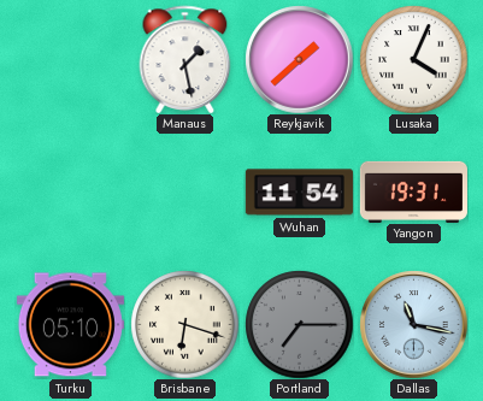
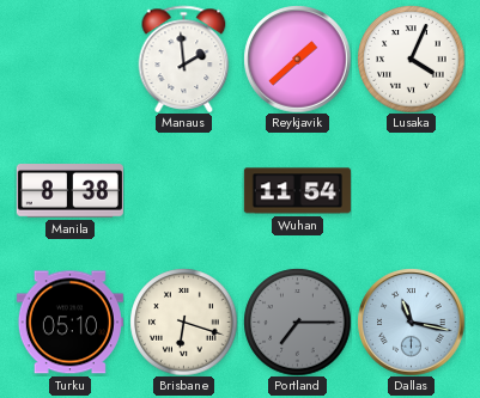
Manaus: 1:28 -> 1:59
Manila: none -> 8:38
Yangon: 19:31 -> none
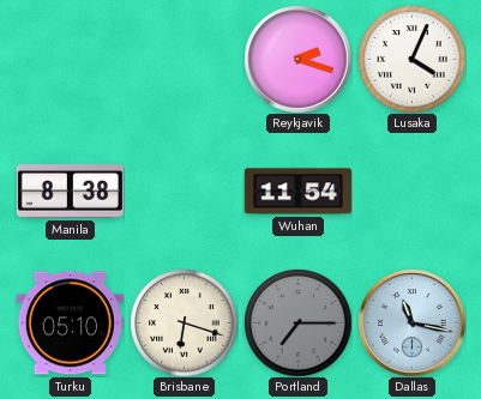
Manaus: 1:59 -> none
Reykjavik: 1:38 -> 2:18
